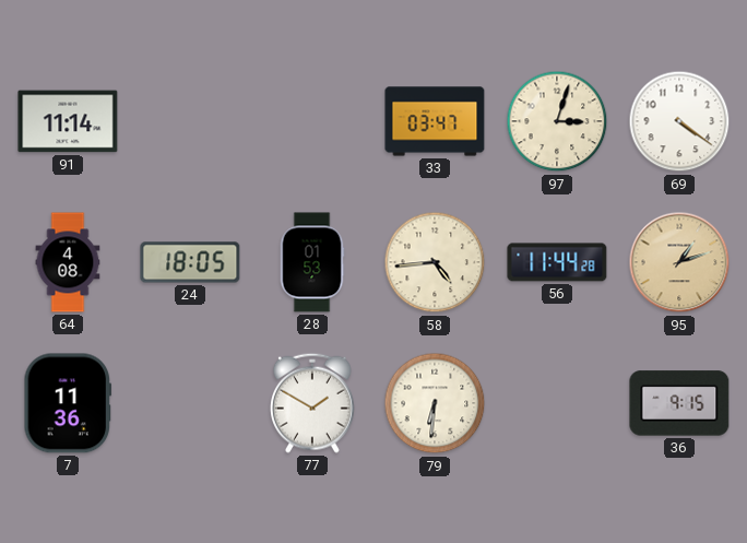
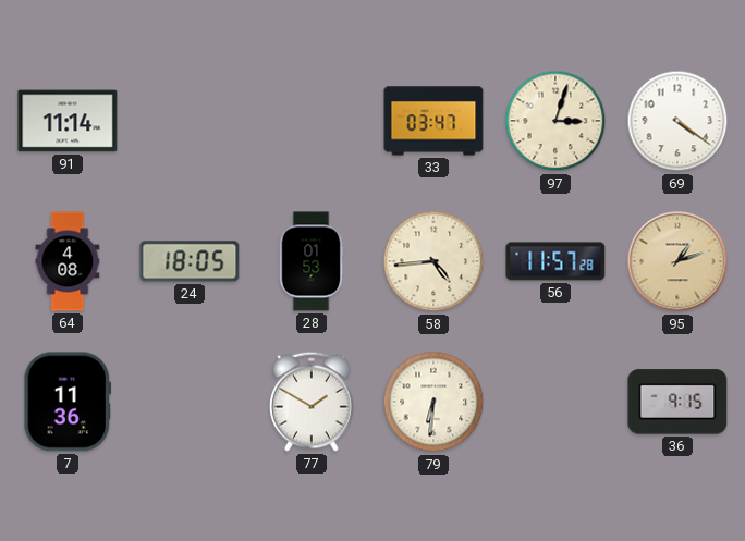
56: 11:44 -> 11:57
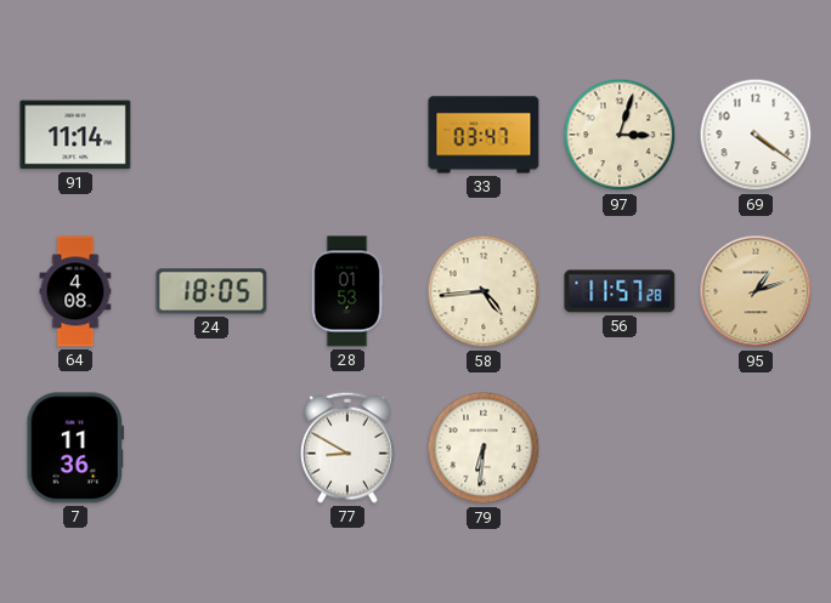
77: 1:50 -> 8:50
36: 9:15 -> none
